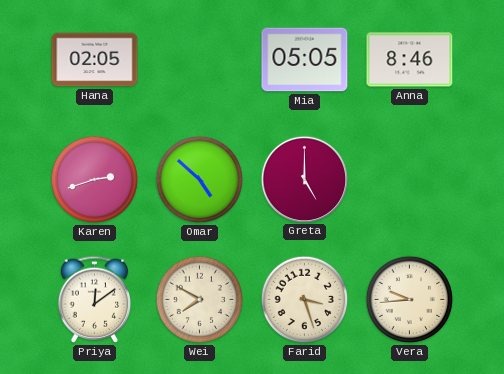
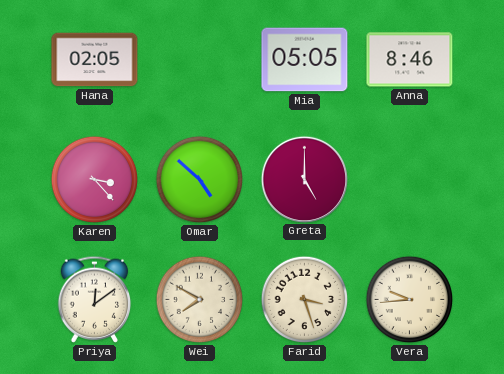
Karen: 2:42 -> 3:23
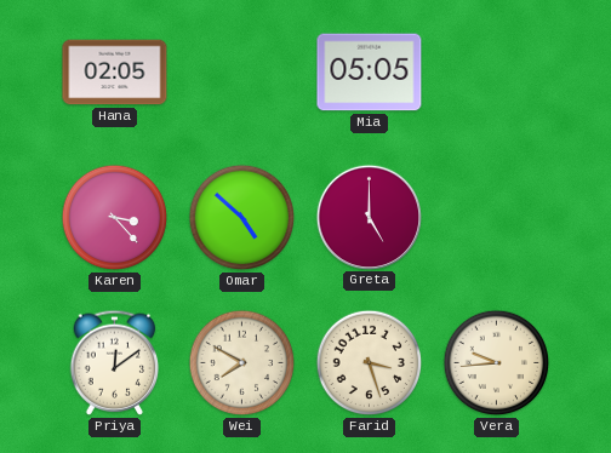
Anna: 8:46 -> none
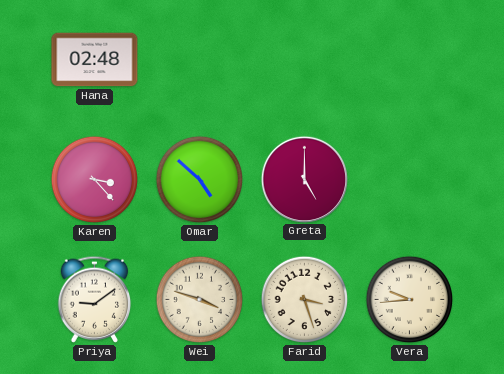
Hana: 02:05 -> 02:48
Mia: 05:05 -> none
Priya: 12:09 -> 9:09
Wei: 7:50 -> 3:48
